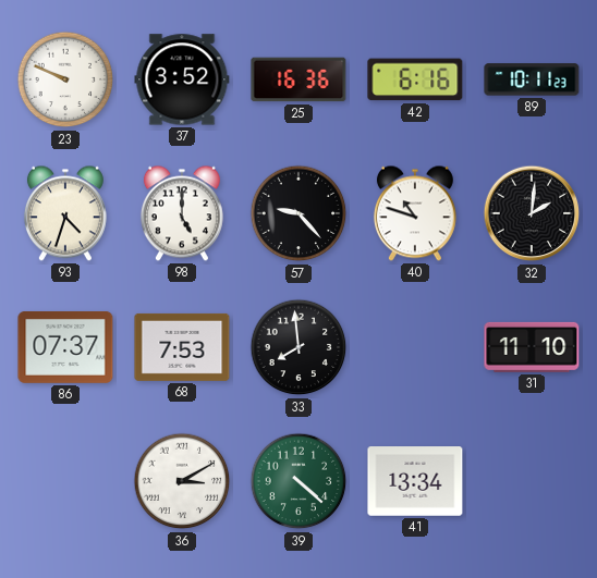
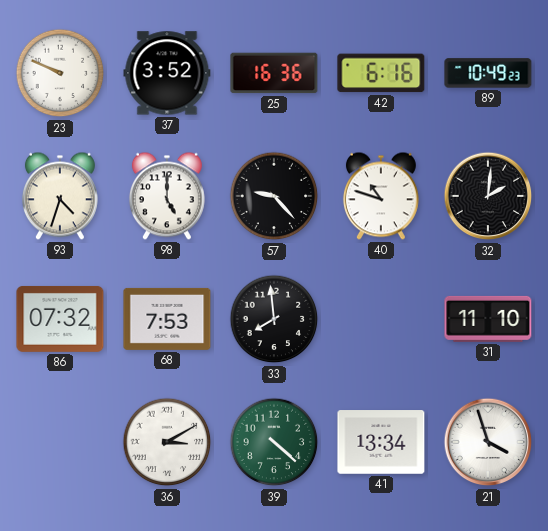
89: 10:11 -> 10:49
86: 07:37 -> 07:32
21: none -> 3:57
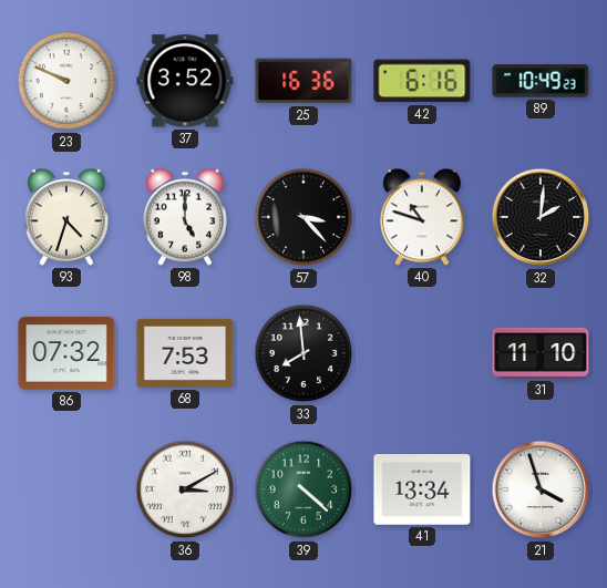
57: 9:23 -> 3:23
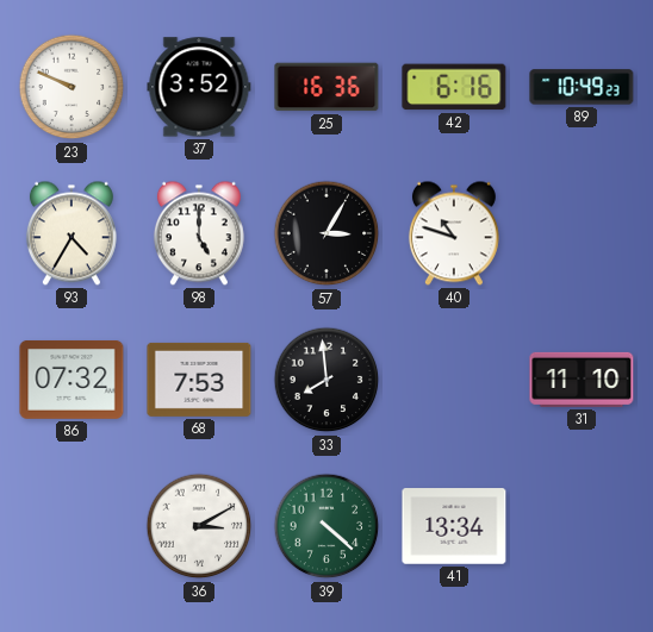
93: 4:33 -> 4:35
57: 3:23 -> 3:05
32: 2:01 -> none
21: 3:57 -> none
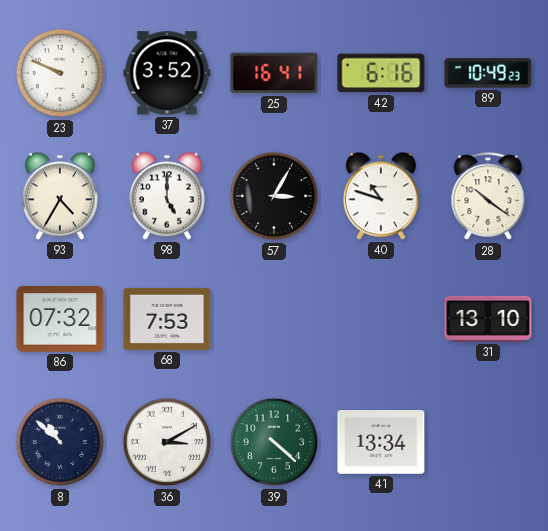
25: 16:36 -> 16:41
28: none -> 10:21
33: 7:59 -> none
31: 11:10 -> 13:10
8: none -> 10:52
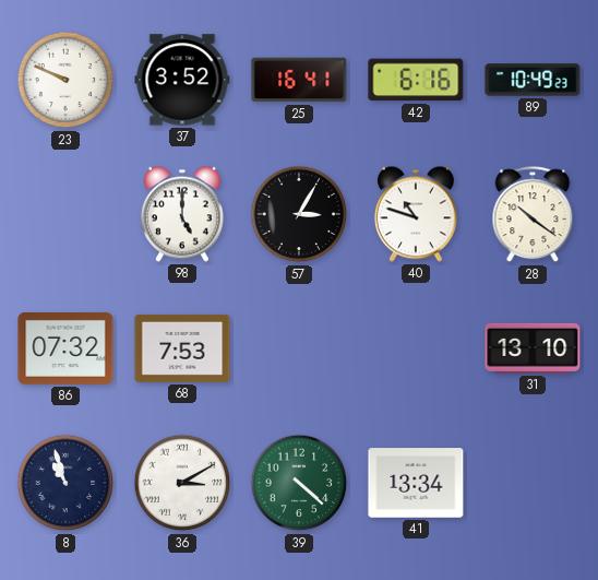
93: 4:35 -> none
8: 10:52 -> 10:57
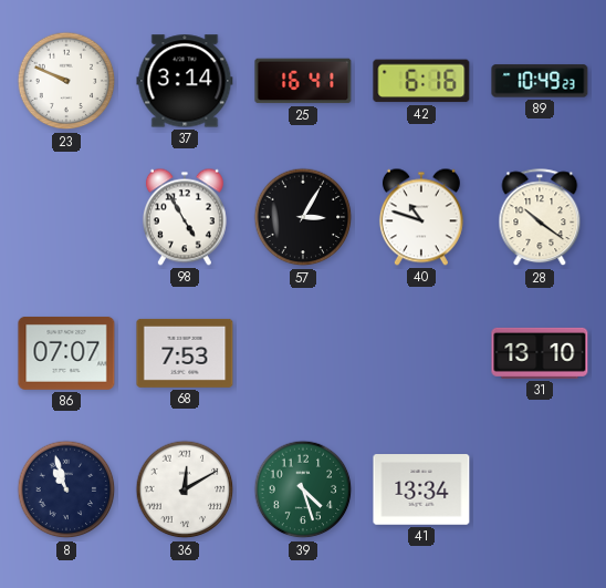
37: 3:52 -> 3:14
98: 5:00 -> 4:55
86: 07:32 -> 07:07
36: 3:10 -> 12:10
39: 4:22 -> 4:27
